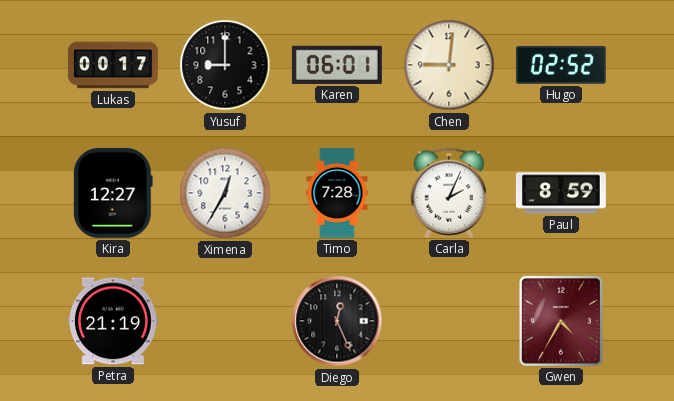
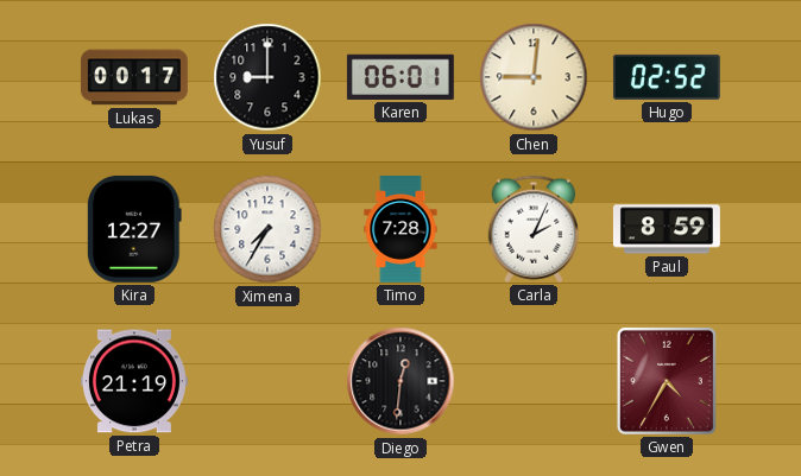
Ximena: 12:35 -> 7:35
Diego: 12:26 -> 12:31
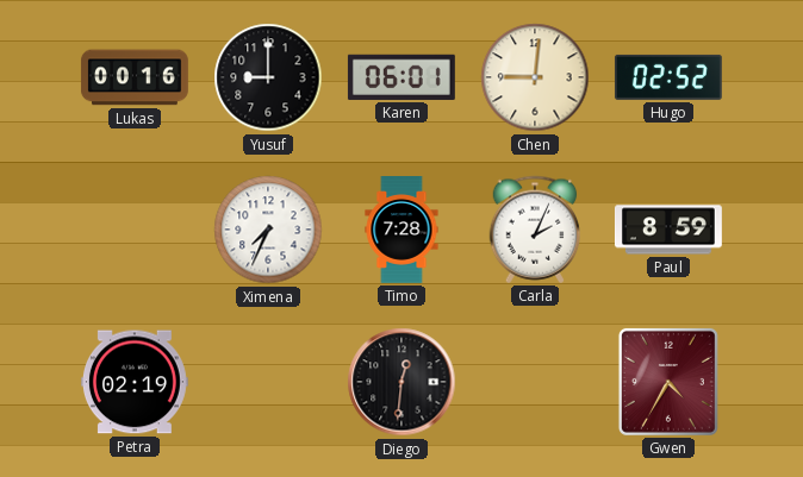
Lukas: 00:17 -> 00:16
Kira: 12:27 -> none
Ximena: 7:35 -> 7:34
Petra: 21:19 -> 02:19
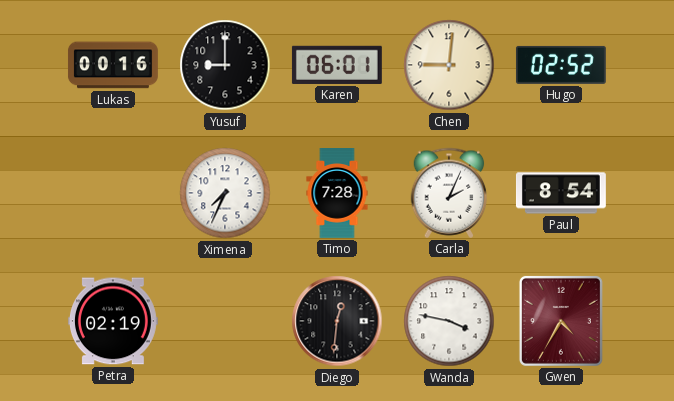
Paul: 8:59 -> 8:54
Wanda: none -> 3:47
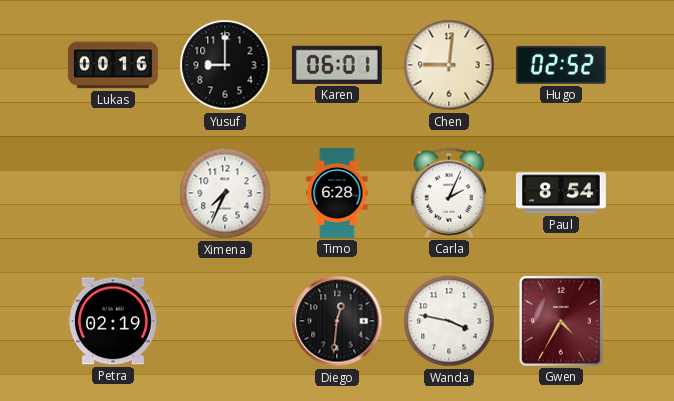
Timo: 7:28 -> 6:28
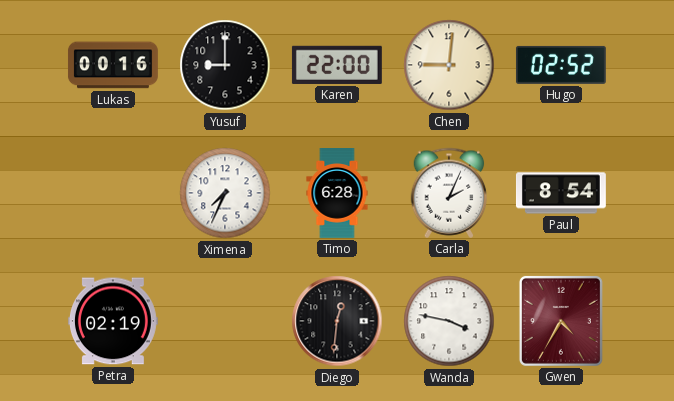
Karen: 06:01 -> 22:00
